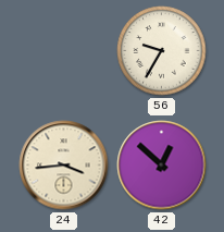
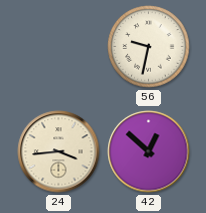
56: 9:35 -> 9:32
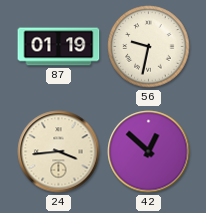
87: none -> 01:19
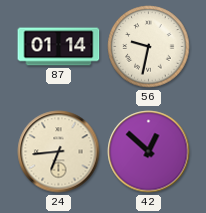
87: 01:19 -> 01:14
24: 3:44 -> 6:44
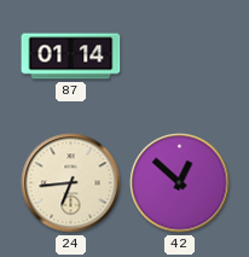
56: 9:32 -> none
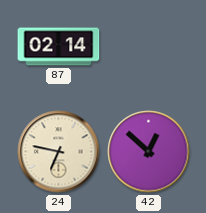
87: 01:14 -> 02:14
24: 6:44 -> 6:47
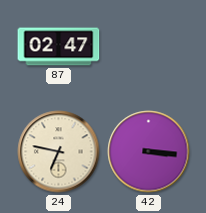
87: 02:14 -> 02:47
42: 12:52 -> 3:16
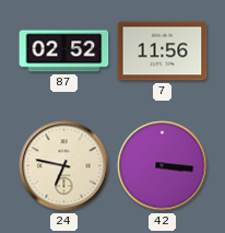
87: 02:47 -> 02:52
7: none -> 11:56
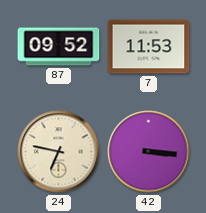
87: 02:52 -> 09:52
7: 11:56 -> 11:53
